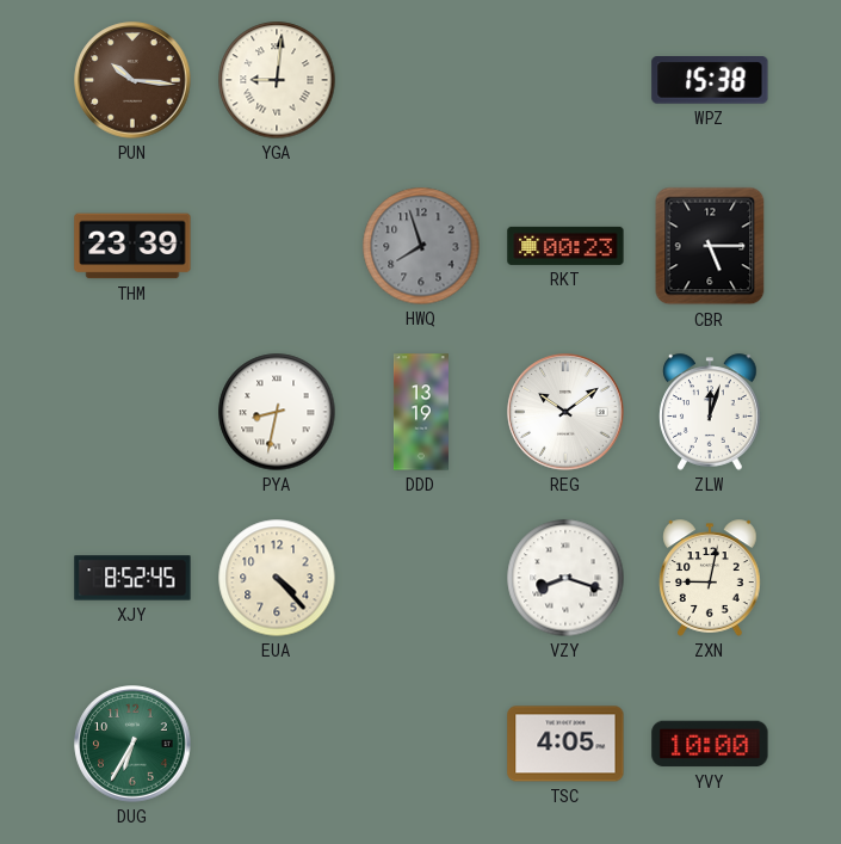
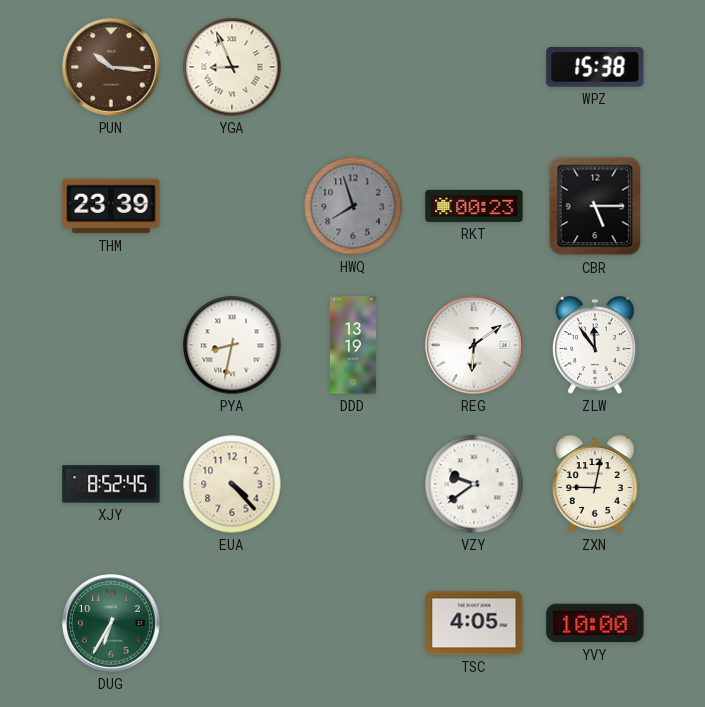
YGA: 9:01 -> 8:56
REG: 10:09 -> 6:09
ZLW: 12:03 -> 11:54
VZY: 8:18 -> 9:39
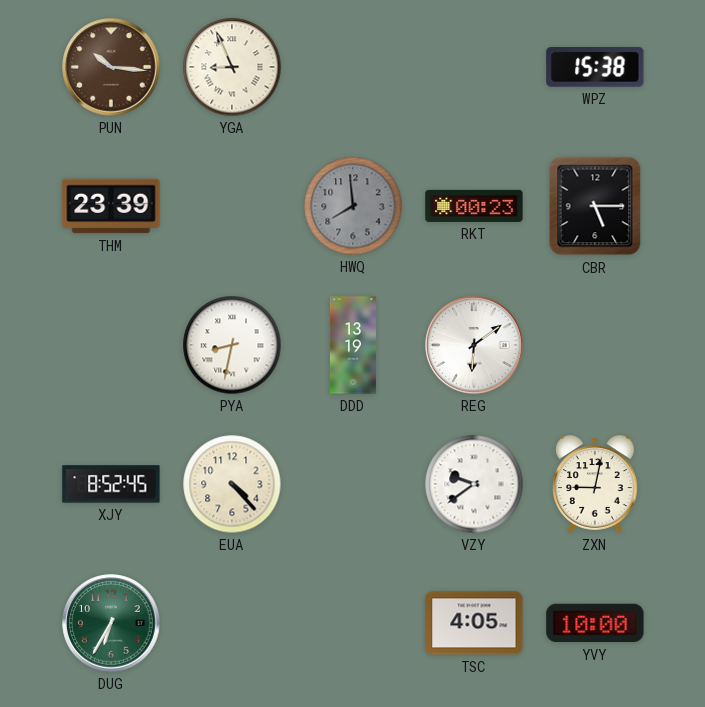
HWQ: 7:57 -> 7:59
ZLW: 11:54 -> none
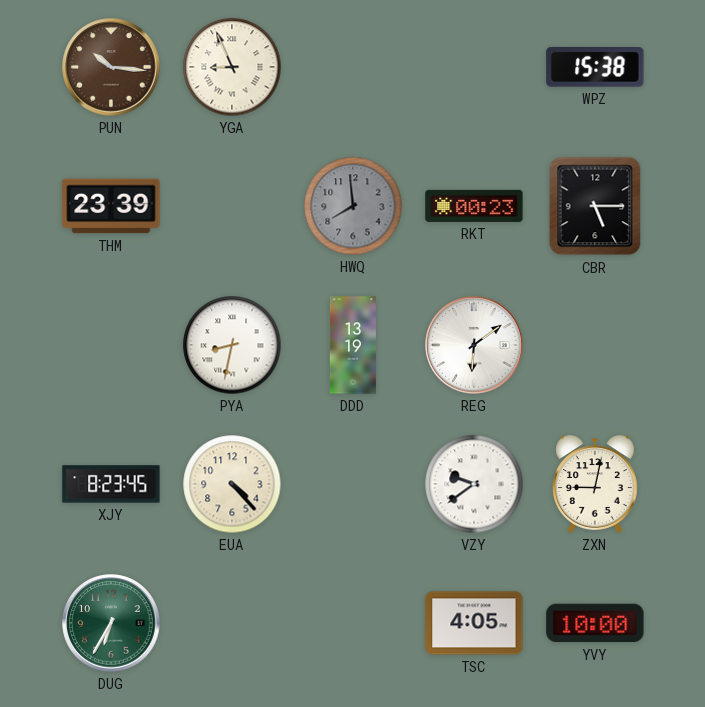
XJY: 8:52 -> 8:23
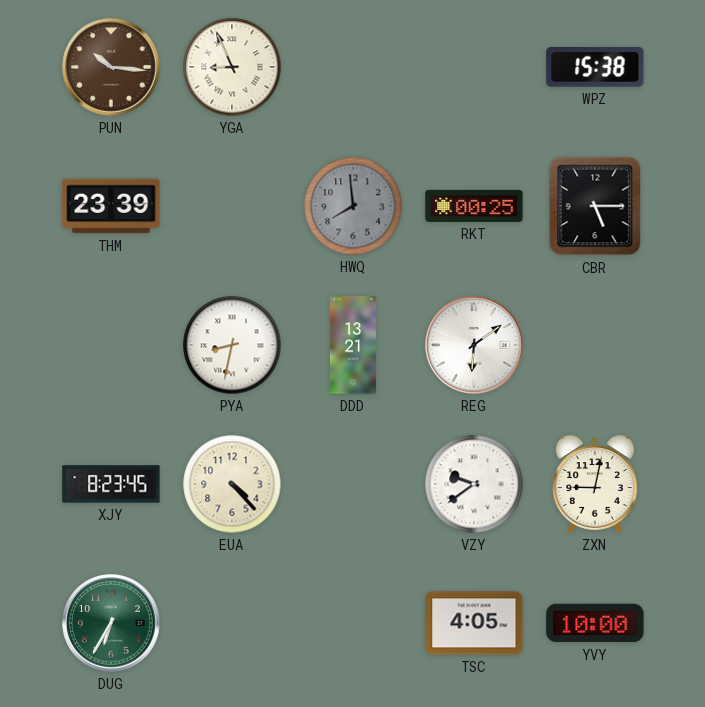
RKT: 00:23 -> 00:25
DDD: 13:19 -> 13:21
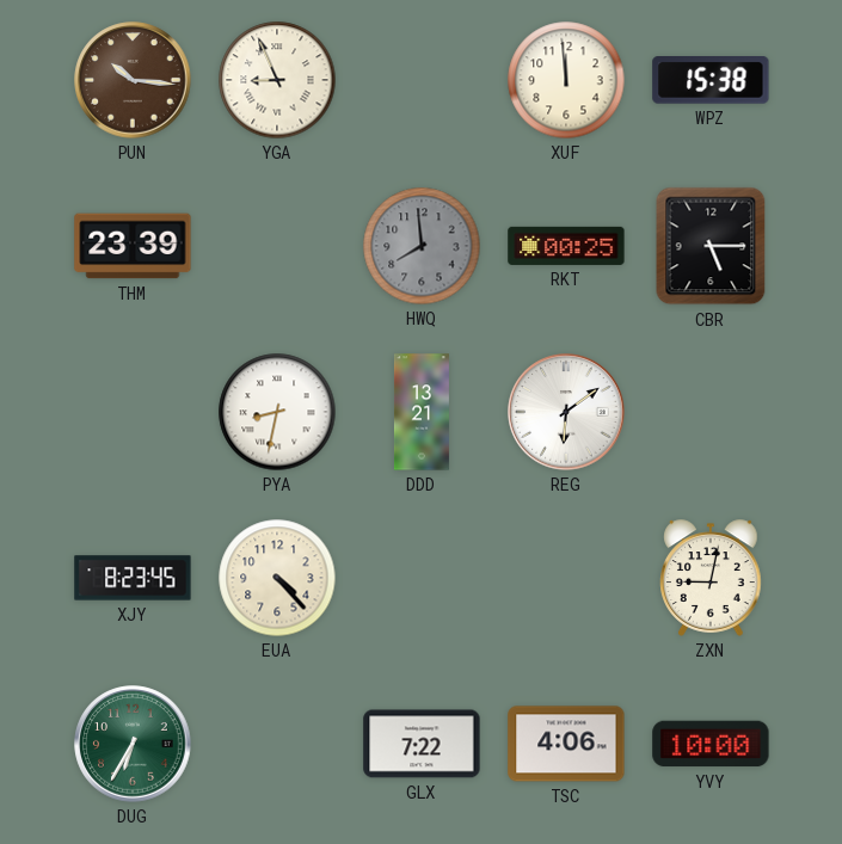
XUF: none -> 11:59
VZY: 9:39 -> none
GLX: none -> 7:22
TSC: 4:05 -> 4:06
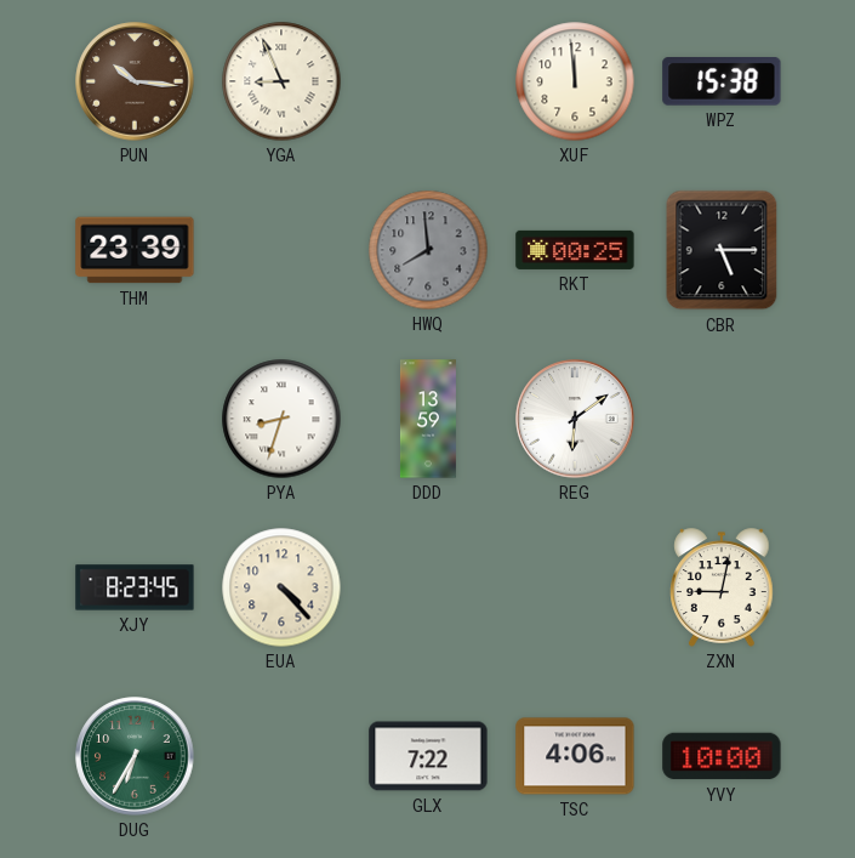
PYA: 8:32 -> 8:33
DDD: 13:21 -> 13:59
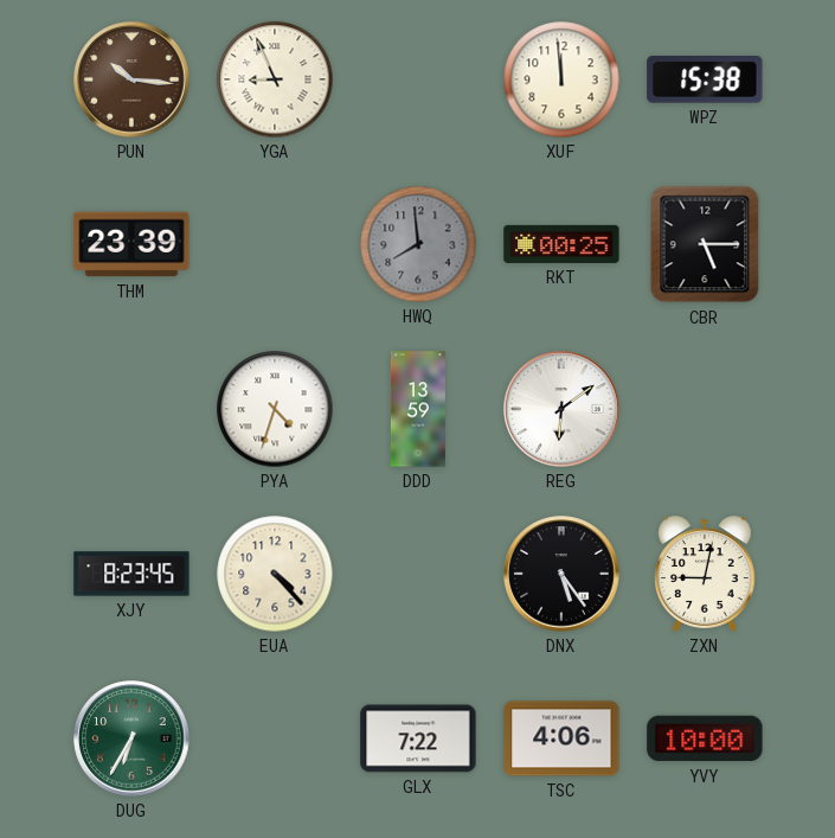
PYA: 8:33 -> 4:33
DNX: none -> 5:24
